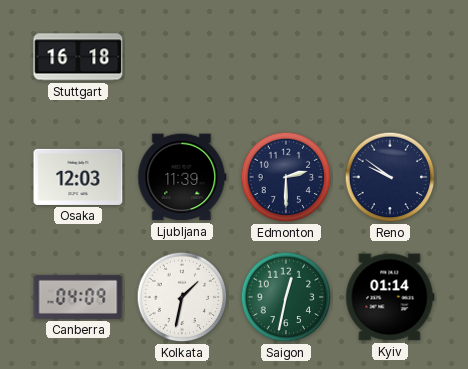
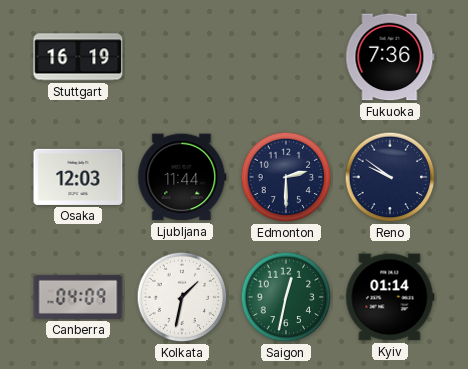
Stuttgart: 16:18 -> 16:19
Fukuoka: none -> 7:36
Ljubljana: 11:39 -> 11:44
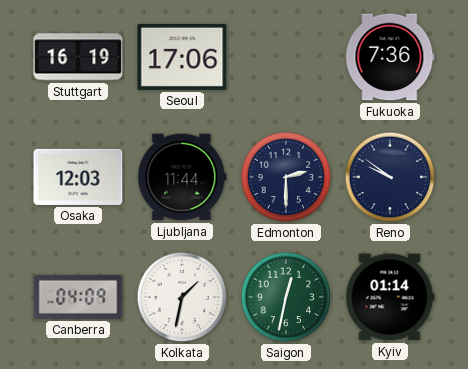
Seoul: none -> 17:06
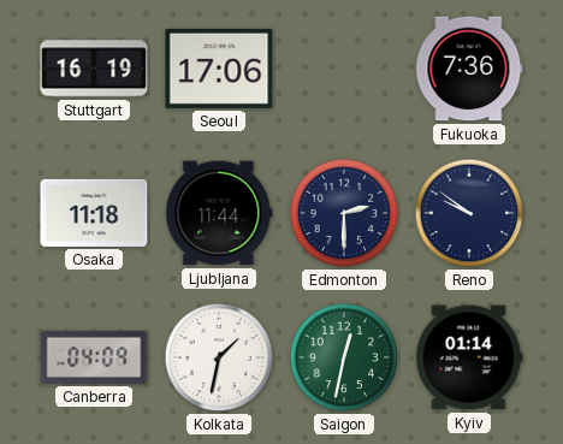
Osaka: 12:03 -> 11:18
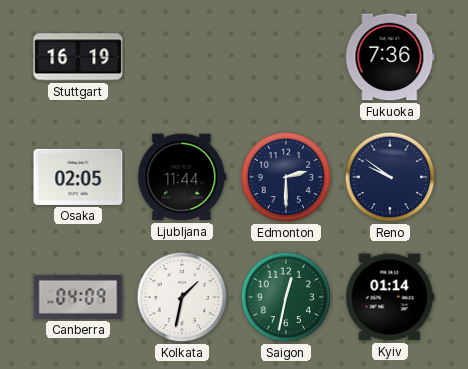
Seoul: 17:06 -> none
Osaka: 11:18 -> 02:05
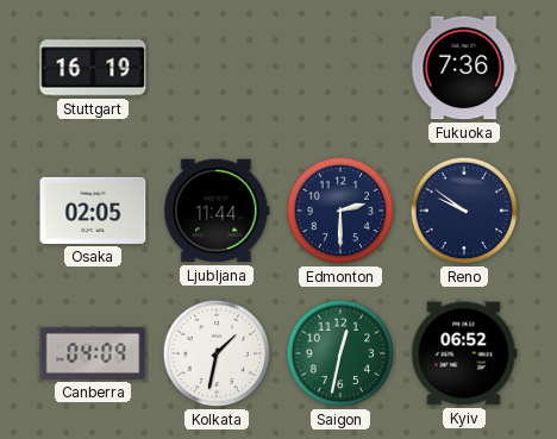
Kyiv: 01:14 -> 06:52
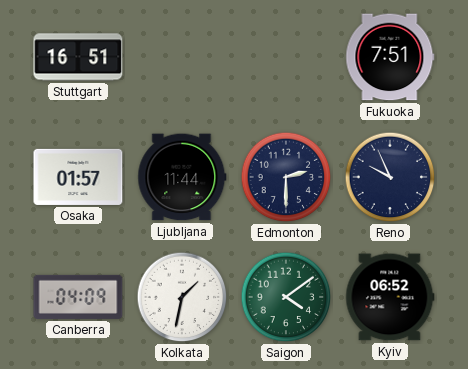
Stuttgart: 16:19 -> 16:51
Fukuoka: 7:36 -> 7:51
Osaka: 02:05 -> 01:57
Reno: 9:51 -> 9:56
Saigon: 12:32 -> 4:09
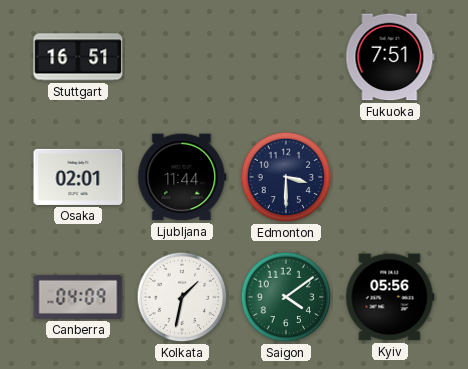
Osaka: 01:57 -> 02:01
Edmonton: 2:30 -> 3:30
Reno: 9:56 -> none
Kyiv: 06:52 -> 05:56
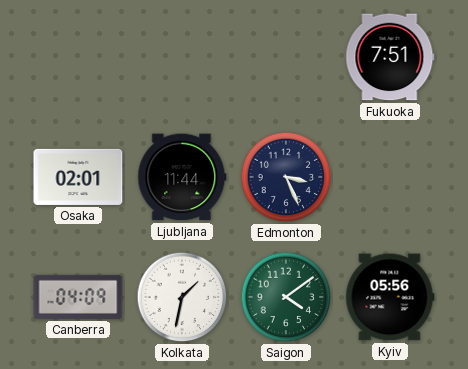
Stuttgart: 16:51 -> none
Edmonton: 3:30 -> 3:26
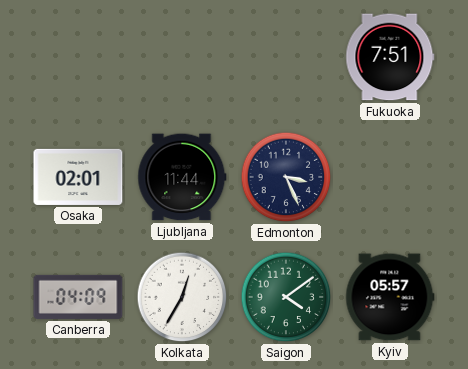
Kolkata: 1:32 -> 12:35
Kyiv: 05:56 -> 05:57
